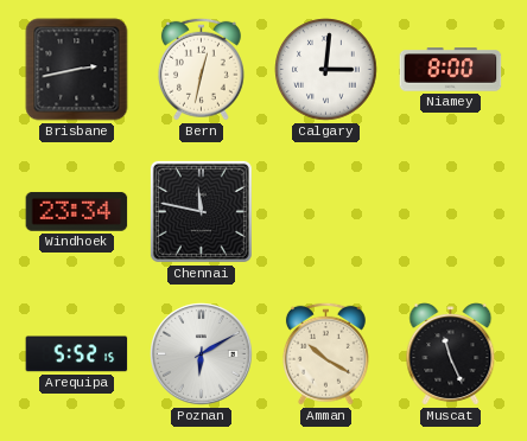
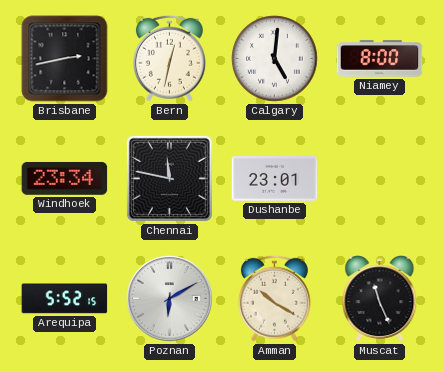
Calgary: 3:01 -> 5:01
Dushanbe: none -> 23:01
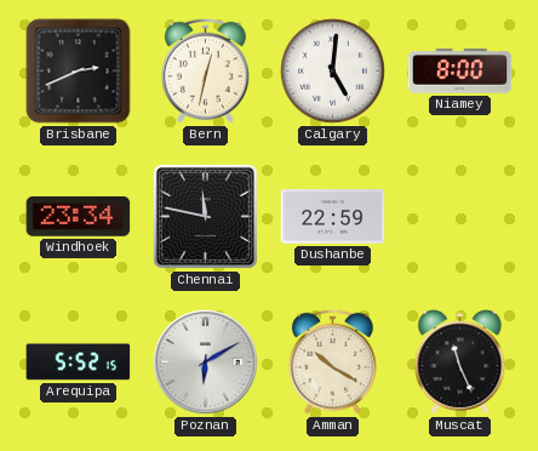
Brisbane: 2:43 -> 2:41
Dushanbe: 23:01 -> 22:59
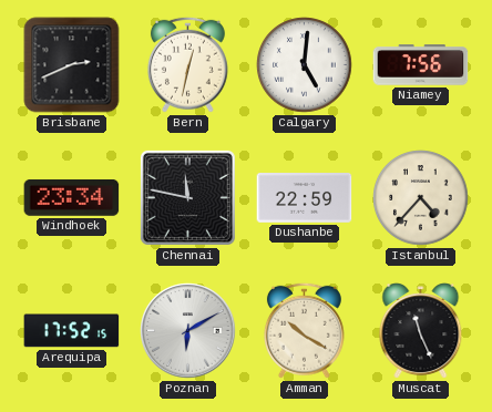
Niamey: 8:00 -> 7:56
Istanbul: none -> 4:37
Arequipa: 5:52 -> 17:52
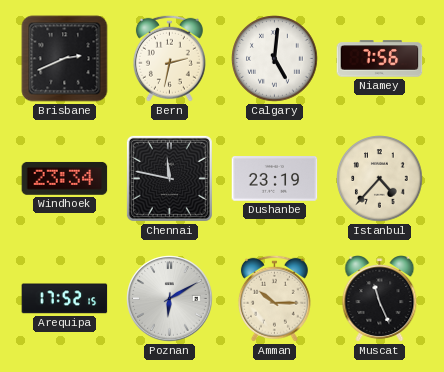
Bern: 12:32 -> 2:32
Dushanbe: 22:59 -> 23:19
Amman: 10:20 -> 10:15
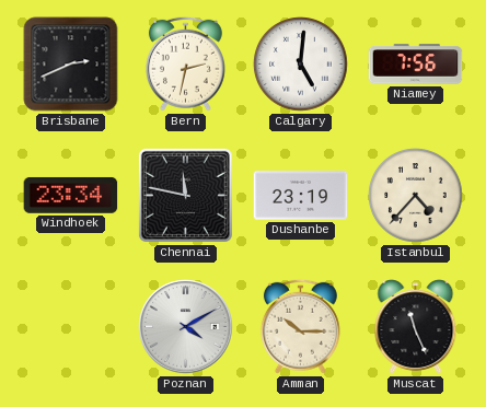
Arequipa: 17:52 -> none
Poznan: 6:10 -> 4:10
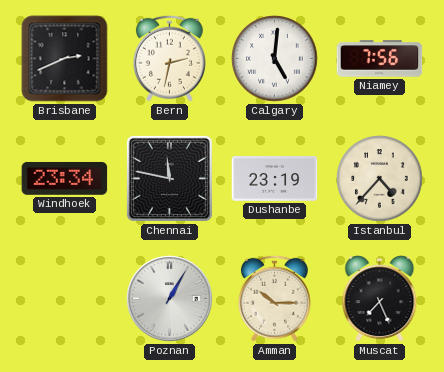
Poznan: 4:10 -> 1:05
Muscat: 11:26 -> 7:26
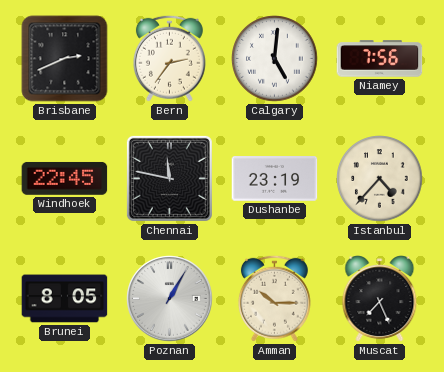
Bern: 2:32 -> 2:36
Windhoek: 23:34 -> 22:45
Brunei: none -> 8:05
